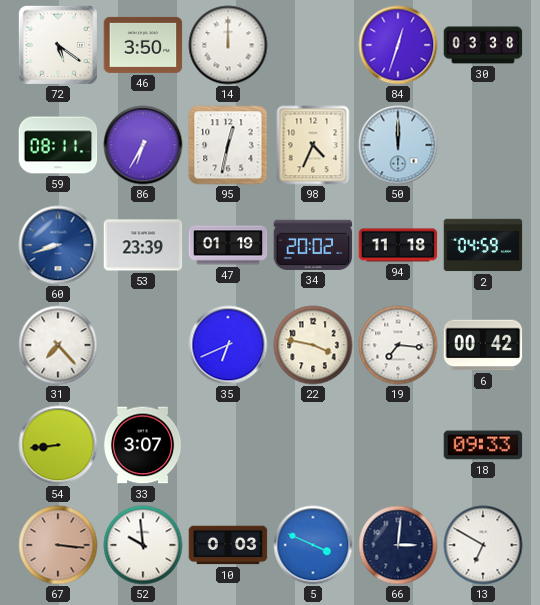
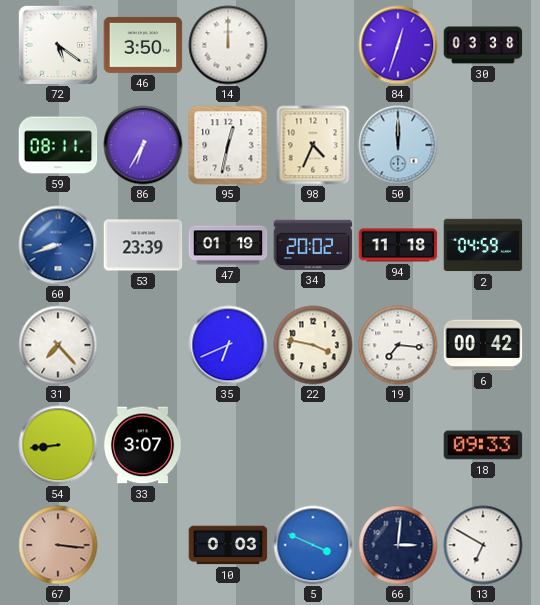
52: 9:59 -> none
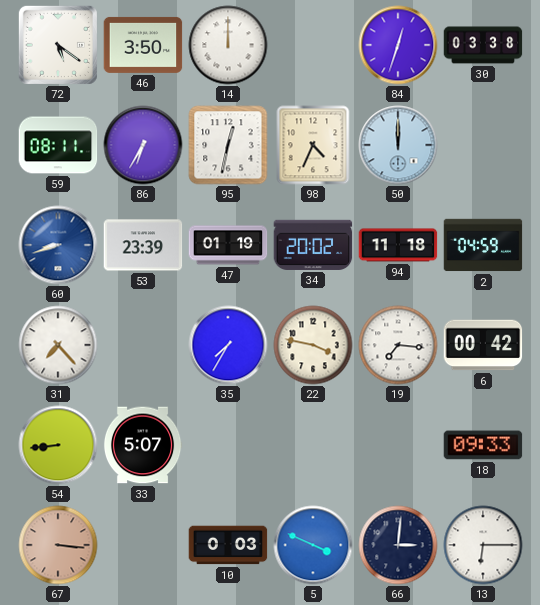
35: 6:41 -> 7:35
33: 3:07 -> 5:07
13: 6:50 -> 6:15
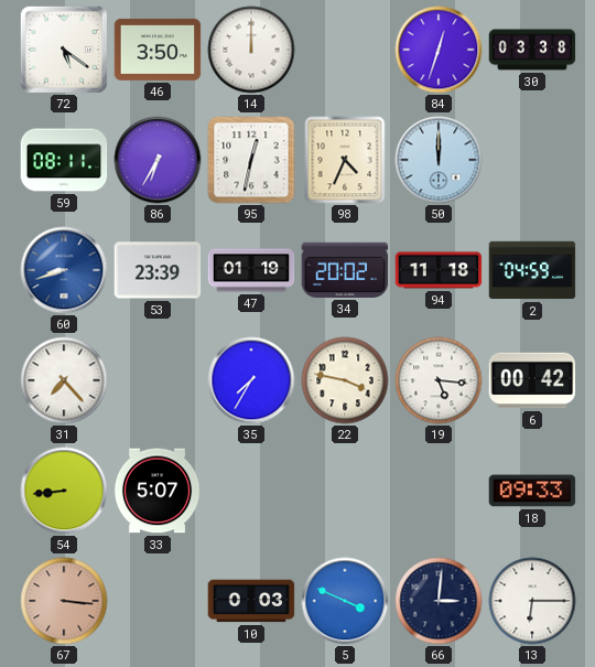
19: 7:16 -> 5:16
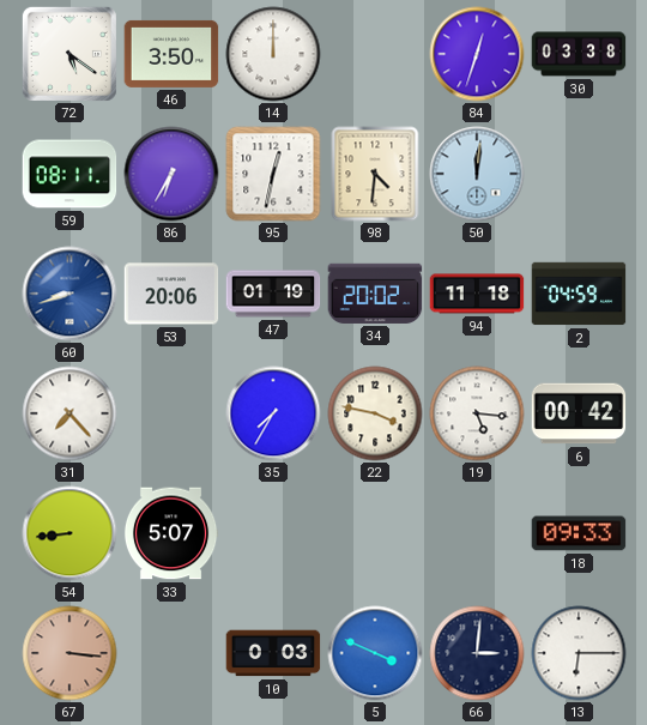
98: 4:34 -> 4:31
50: 12:00 -> 12:01
53: 23:39 -> 20:06
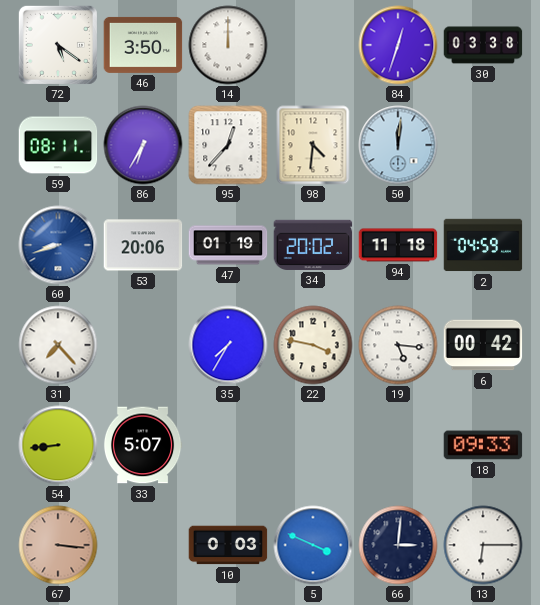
95: 12:32 -> 12:37
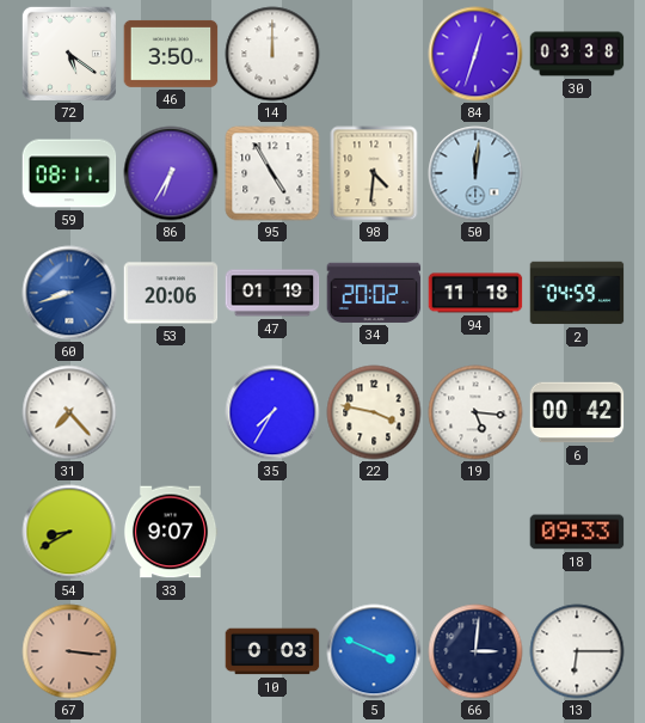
95: 12:37 -> 4:55
54: 8:44 -> 8:40
33: 5:07 -> 9:07
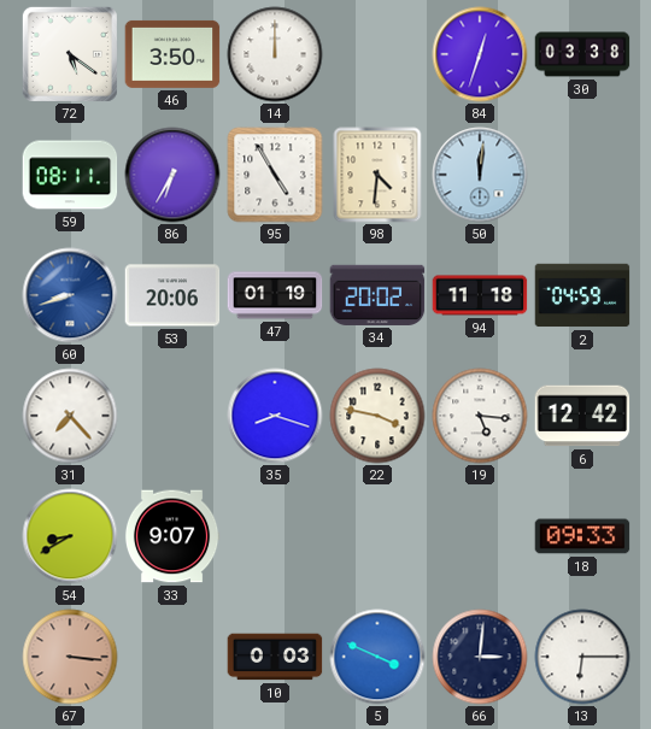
35: 7:35 -> 8:18
6: 00:42 -> 12:42
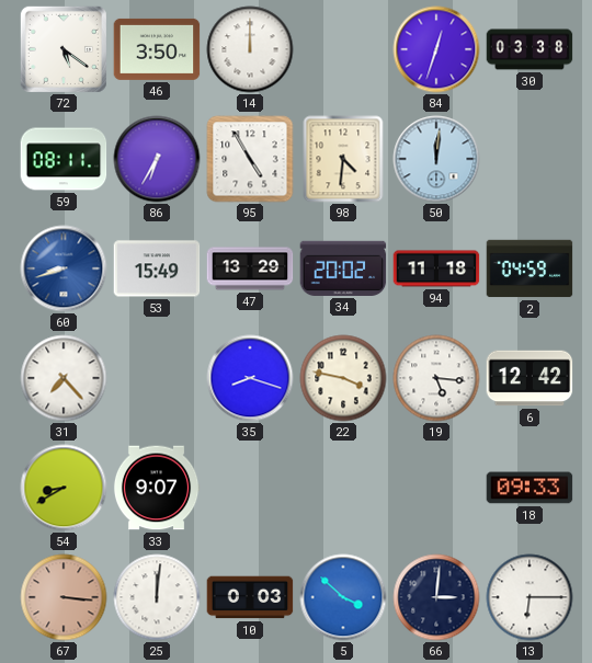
53: 20:06 -> 15:49
47: 01:19 -> 13:29
25: none -> 12:01
5: 3:49 -> 3:52
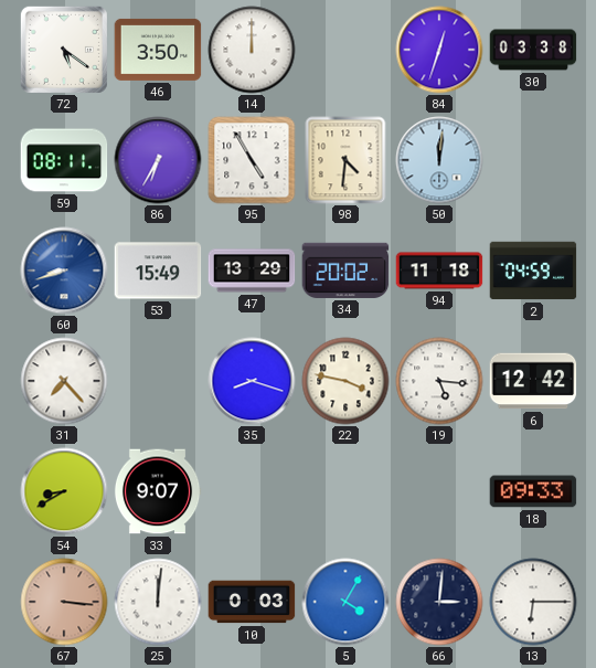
5: 3:52 -> 4:05
